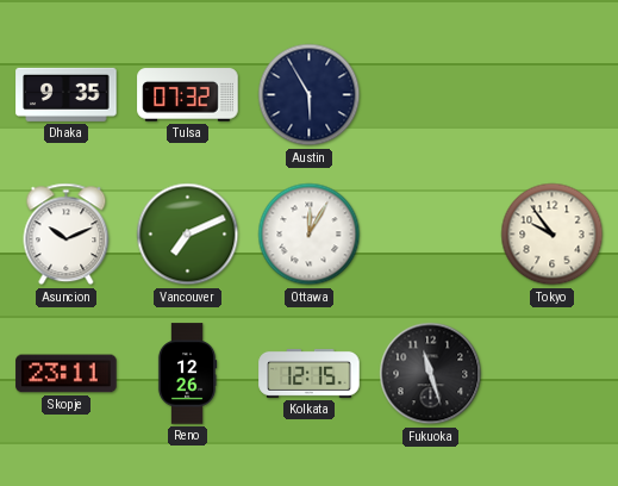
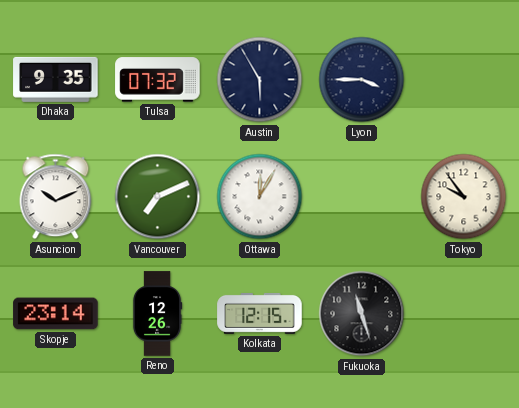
Lyon: none -> 3:45
Skopje: 23:11 -> 23:14
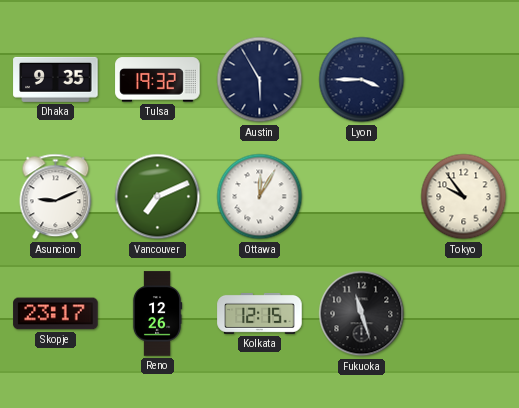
Tulsa: 07:32 -> 19:32
Asuncion: 10:11 -> 9:11
Skopje: 23:14 -> 23:17
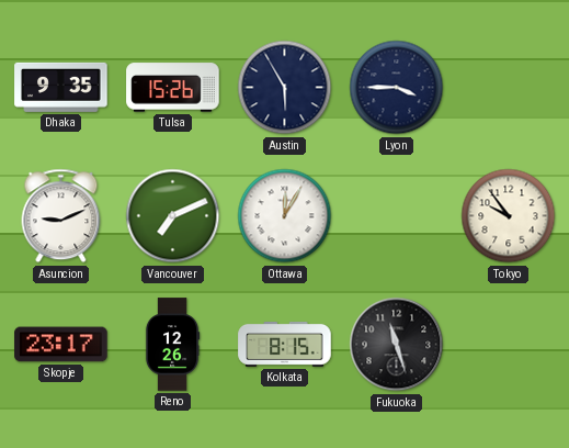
Tulsa: 19:32 -> 15:26
Kolkata: 12:15 -> 8:15
